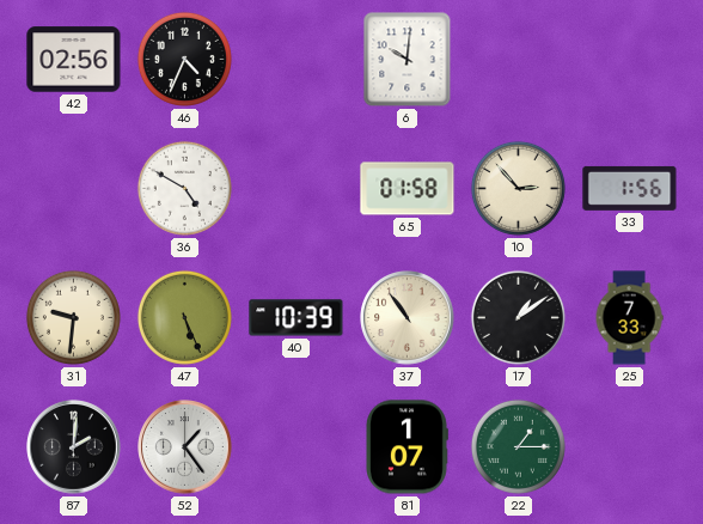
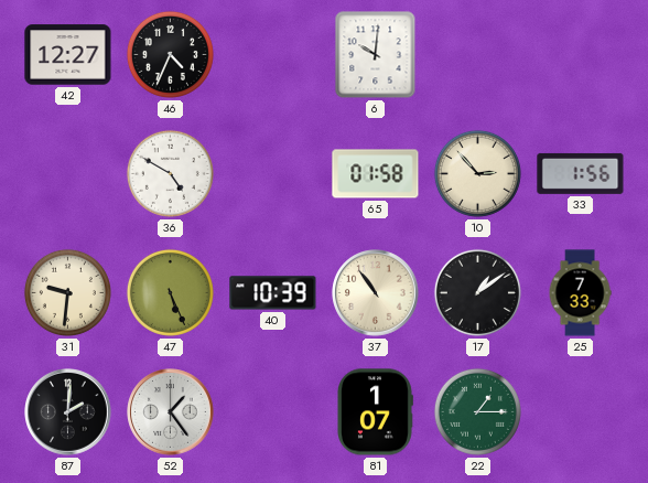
42: 02:56 -> 12:27
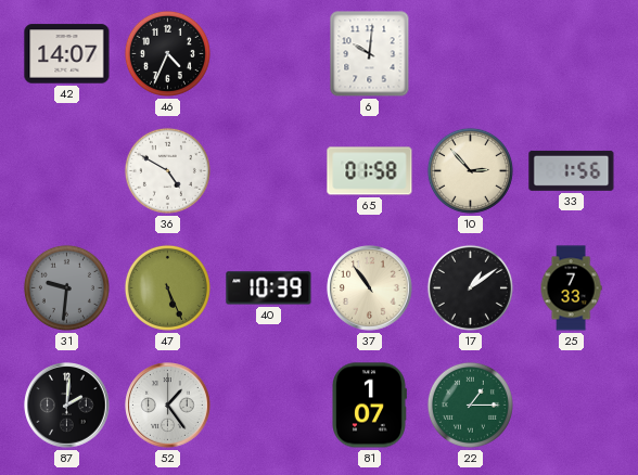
42: 12:27 -> 14:07
31 dial: cream -> grey
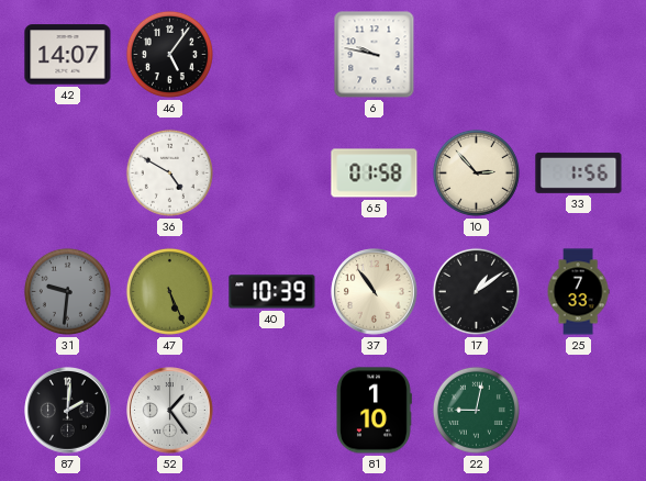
46: 4:34 -> 5:06
6: 10:01 -> 9:47
81: 1:07 -> 1:10
22: 1:15 -> 9:02
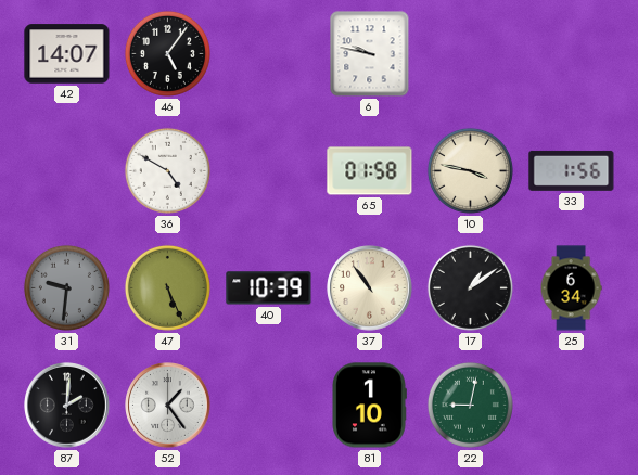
10: 2:53 -> 3:47
25: 7:33 -> 6:34
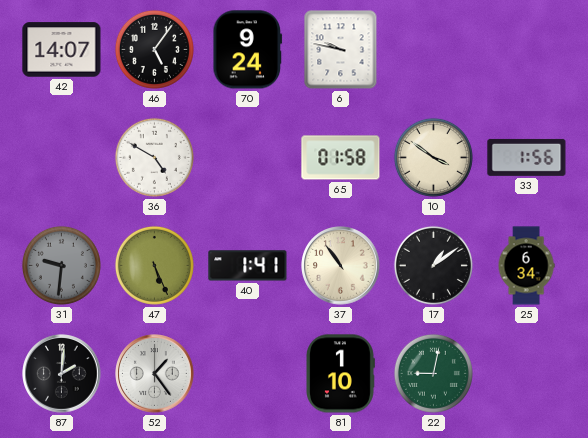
70: none -> 9:24
10: 3:47 -> 3:51
40: 10:39 -> 1:41
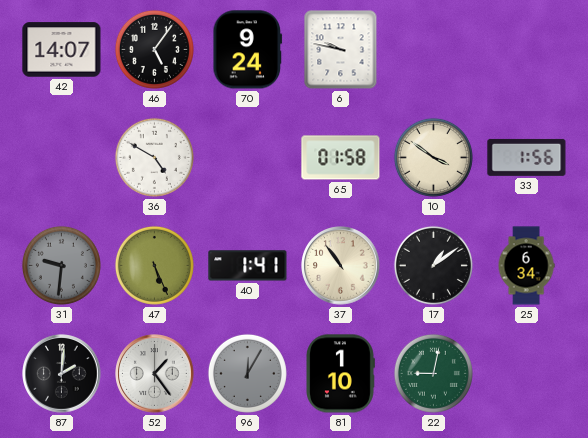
96: none -> 12:05
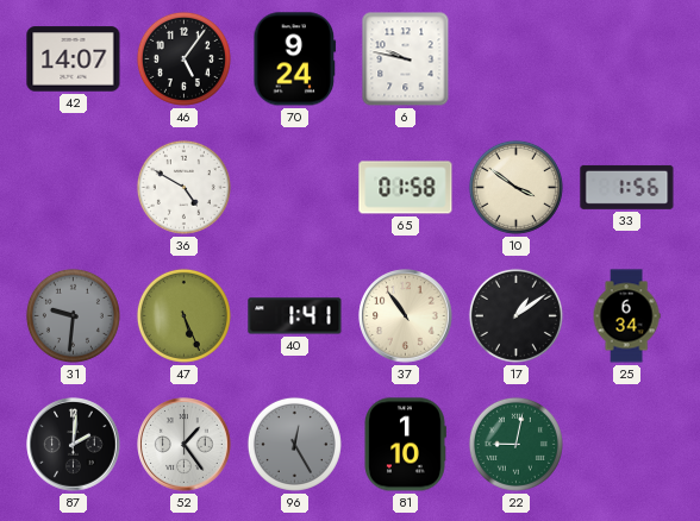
96: 12:05 -> 12:25
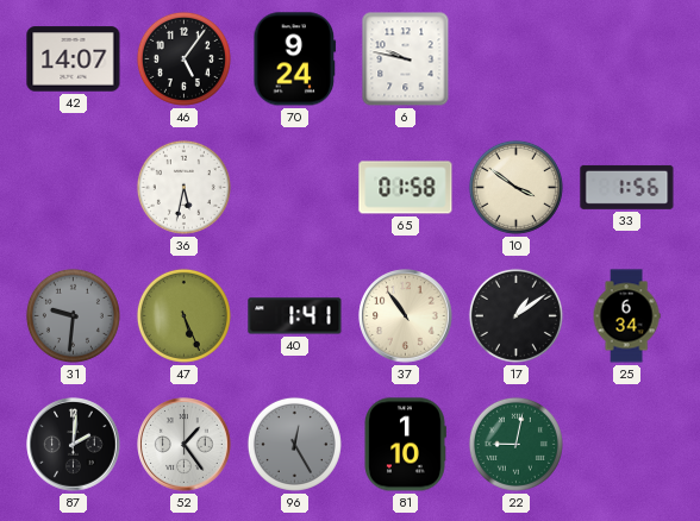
36: 4:50 -> 5:32
